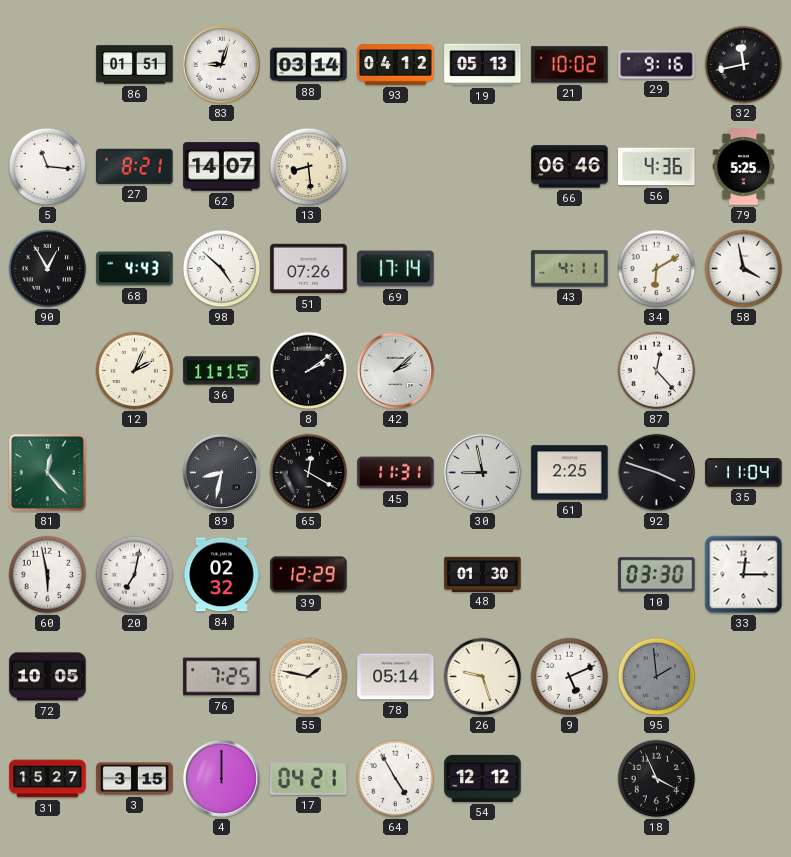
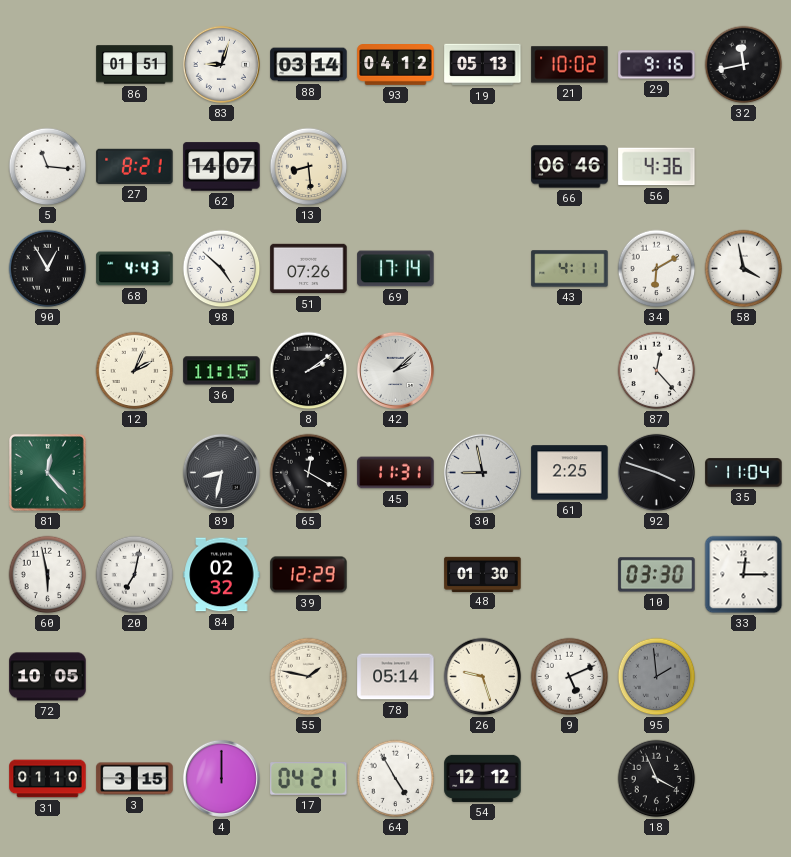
79: 5:25 -> none
76: 7:25 -> none
31: 15:27 -> 01:10
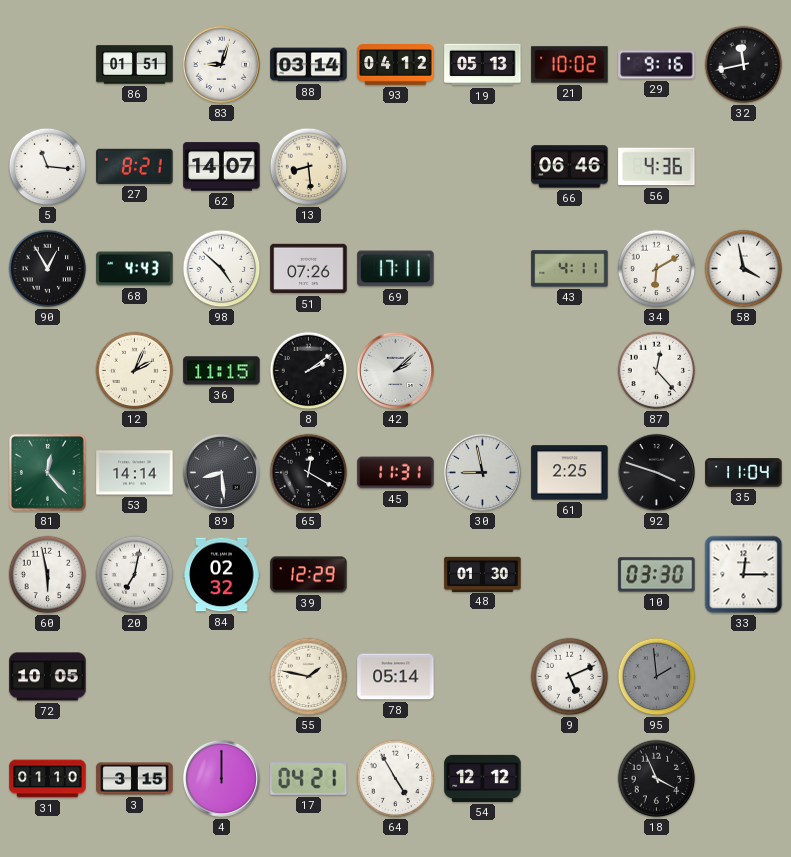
69: 17:14 -> 17:11
53: none -> 14:14
89: 8:32 -> 8:29
26: 9:27 -> none
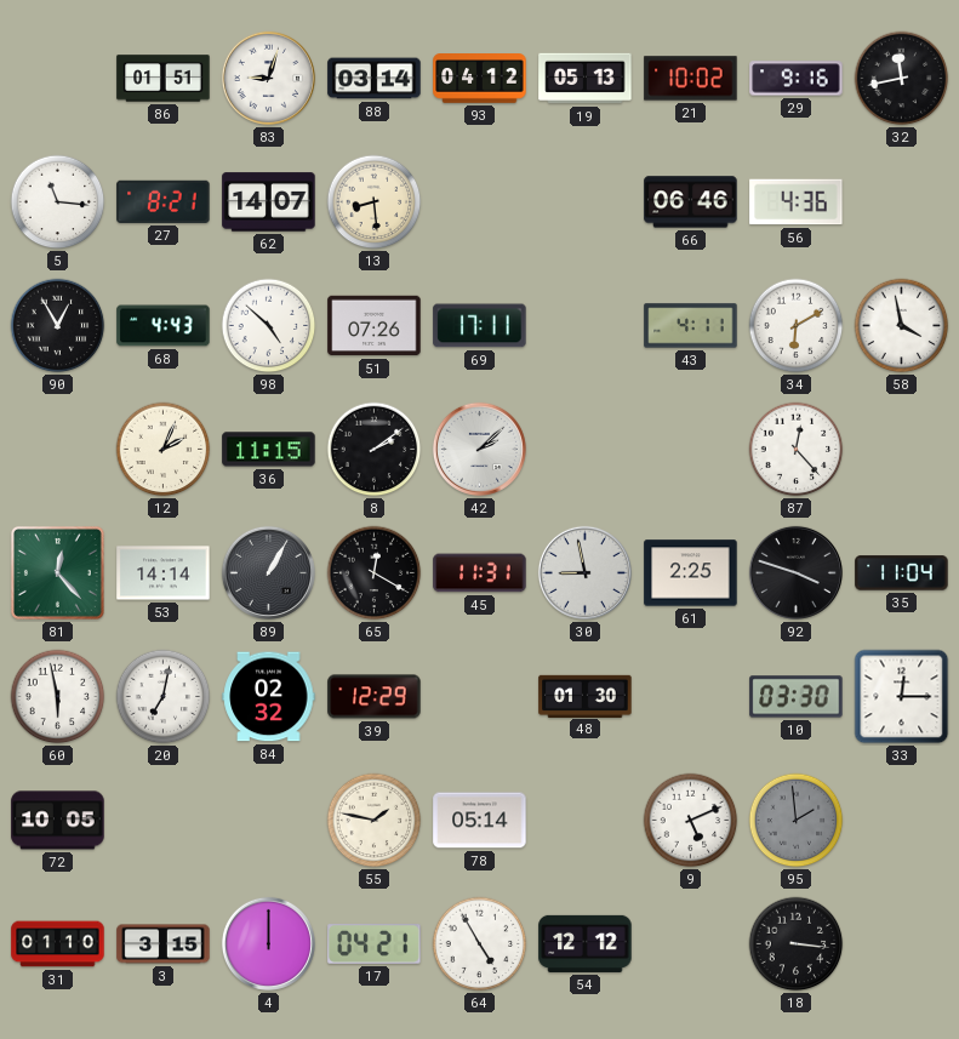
89: 8:29 -> 1:05
18: 3:56 -> 3:16
